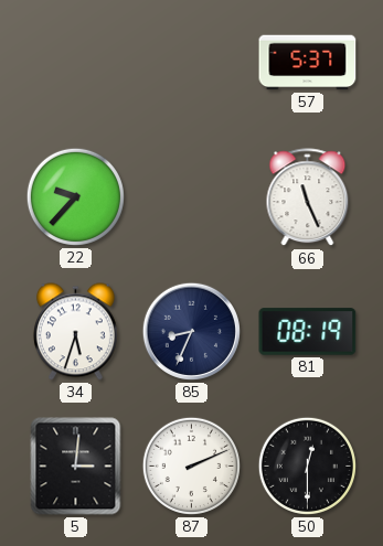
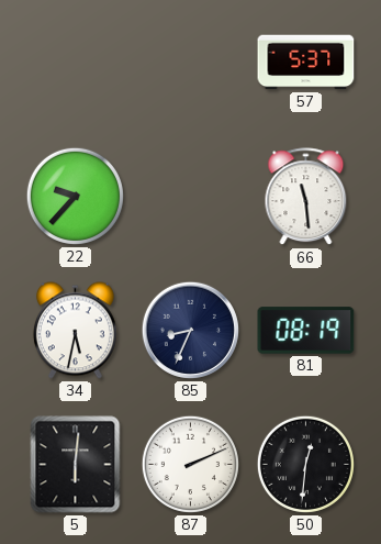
66: 11:26 -> 11:29
34: 5:33 -> 5:32
5: 3:01 -> 6:01
50: 12:30 -> 12:31
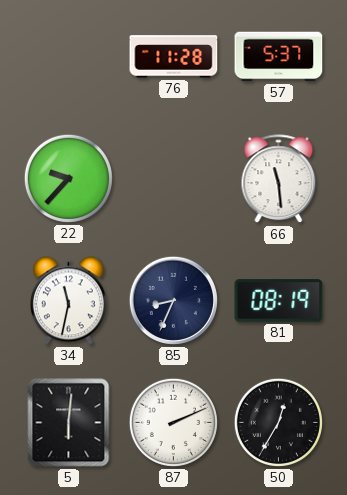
76: none -> 11:28
34: 5:32 -> 11:32
50: 12:31 -> 12:35
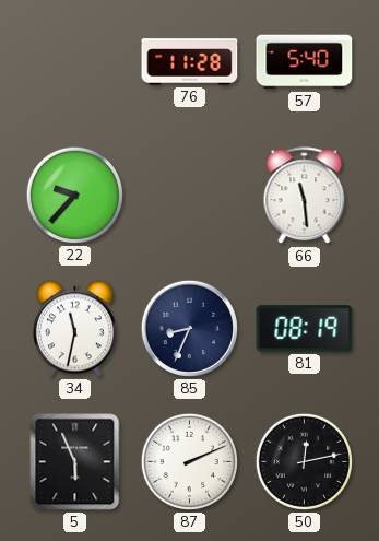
57: 5:37 -> 5:40
5: 6:01 -> 5:56
50: 12:35 -> 12:13
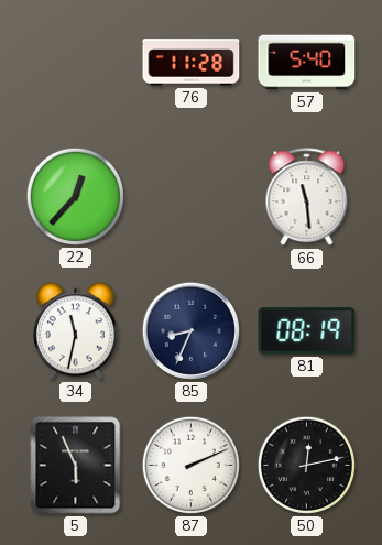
22: 9:37 -> 12:37
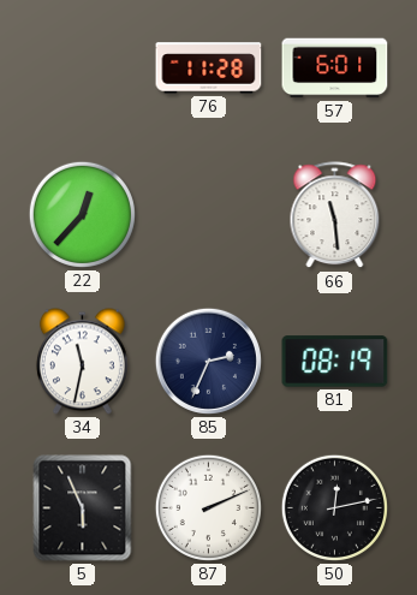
57: 5:40 -> 6:01
85: 8:34 -> 2:34
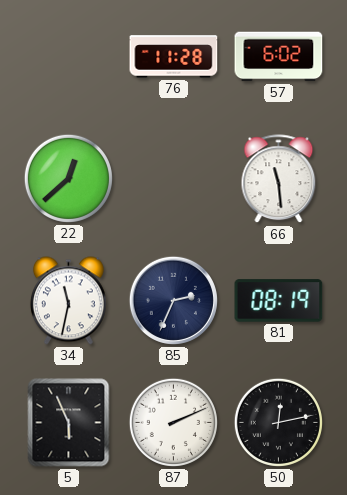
57: 6:01 -> 6:02
22: 12:37 -> 12:38
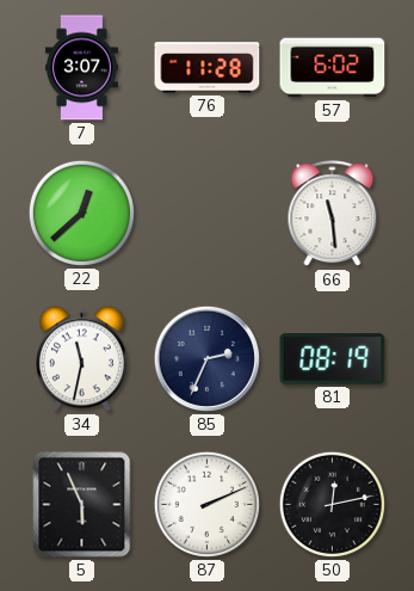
7: none -> 3:07
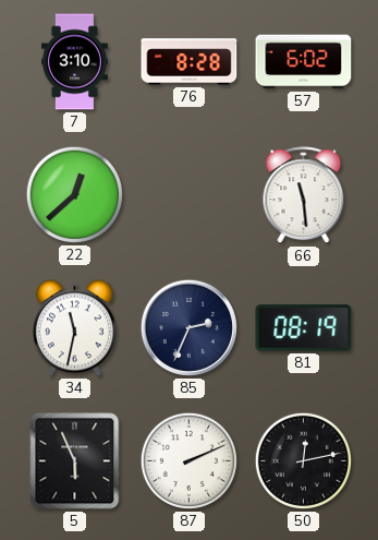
7: 3:07 -> 3:10
76: 11:28 -> 8:28
